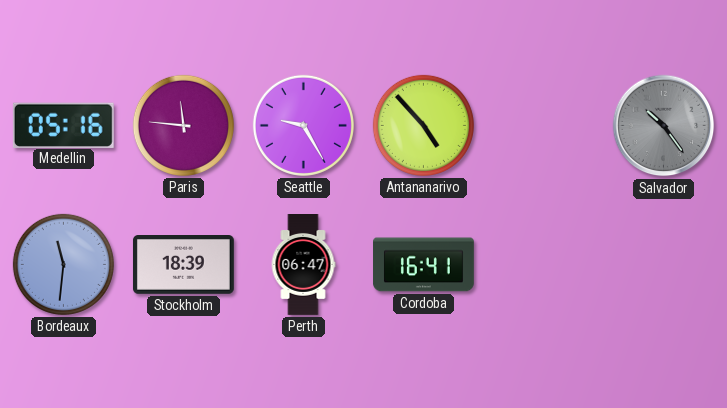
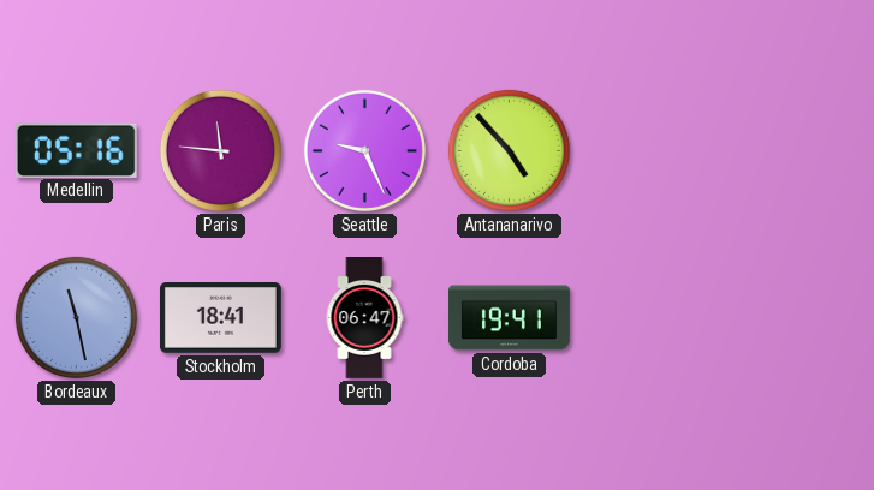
Seattle: 9:25 -> 9:26
Salvador: 10:24 -> none
Bordeaux: 11:31 -> 11:28
Stockholm: 18:39 -> 18:41
Cordoba: 16:41 -> 19:41
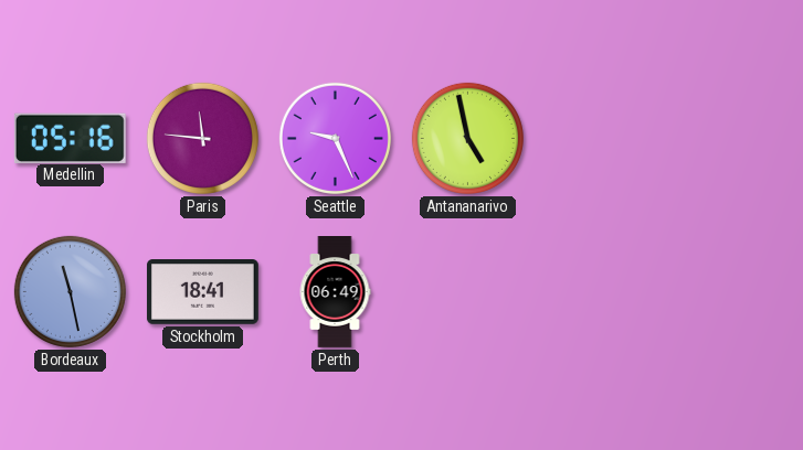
Antananarivo: 4:53 -> 4:58
Perth: 06:47 -> 06:49
Cordoba: 19:41 -> none
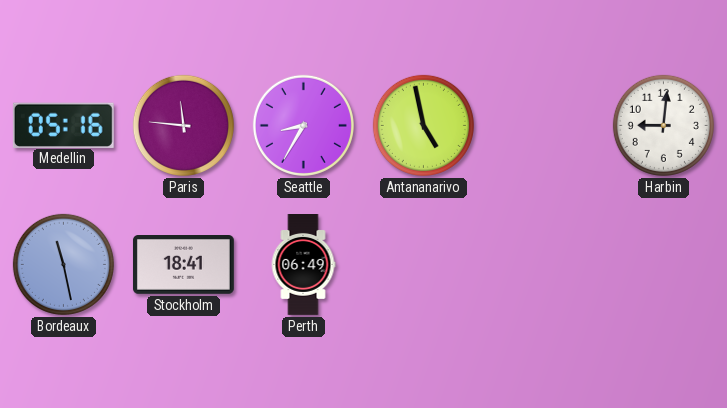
Seattle: 9:26 -> 8:35
Harbin: none -> 9:01
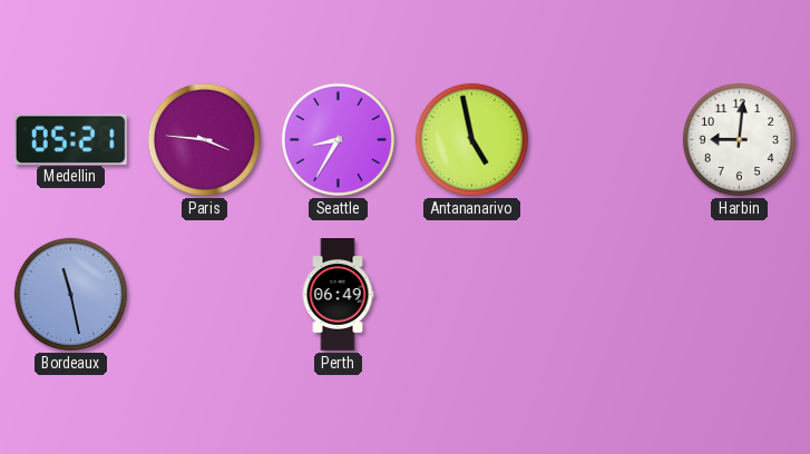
Medellin: 05:16 -> 05:21
Paris: 11:46 -> 3:46
Stockholm: 18:41 -> none
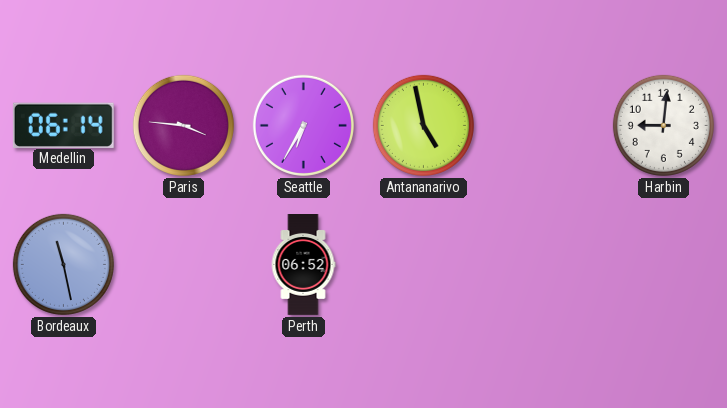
Medellin: 05:21 -> 06:14
Seattle: 8:35 -> 6:35
Perth: 06:49 -> 06:52
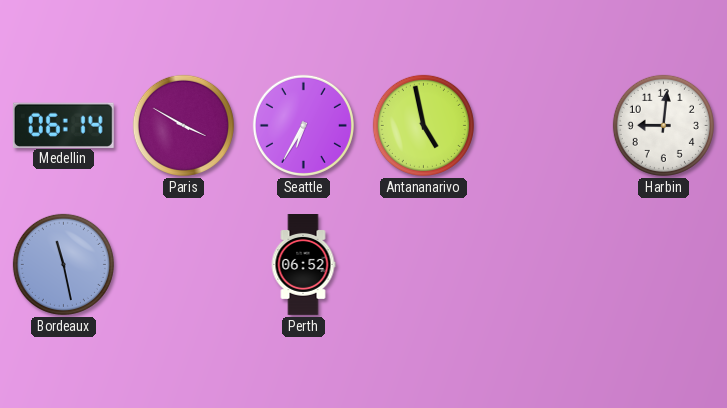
Paris: 3:46 -> 3:50
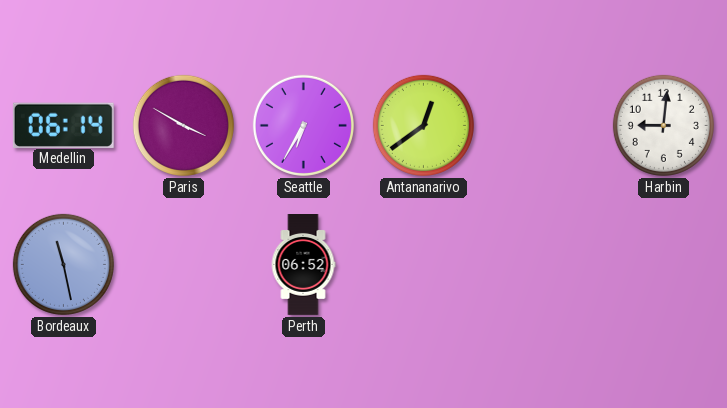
Antananarivo: 4:58 -> 12:39
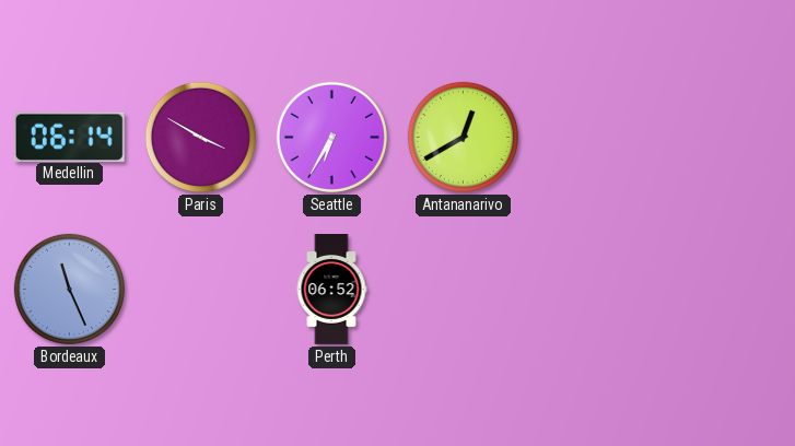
Antananarivo: 12:39 -> 12:40
Harbin: 9:01 -> none
Bordeaux: 11:28 -> 11:26
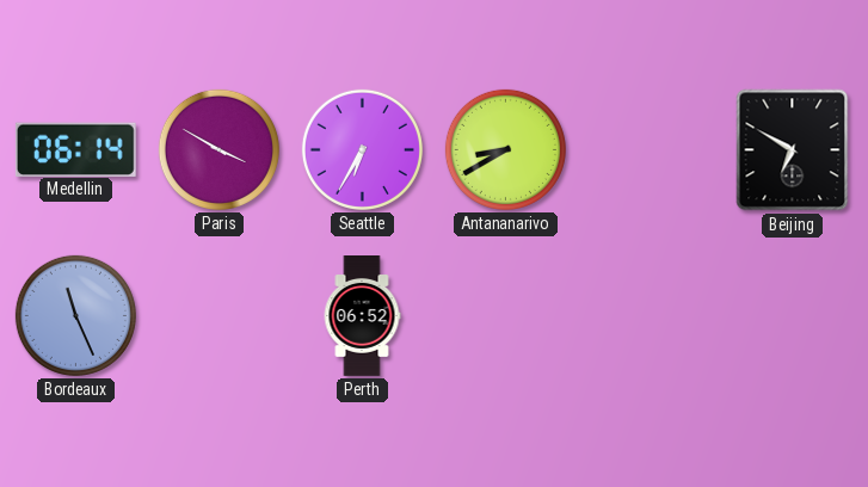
Antananarivo: 12:40 -> 8:40
Beijing: none -> 6:50
